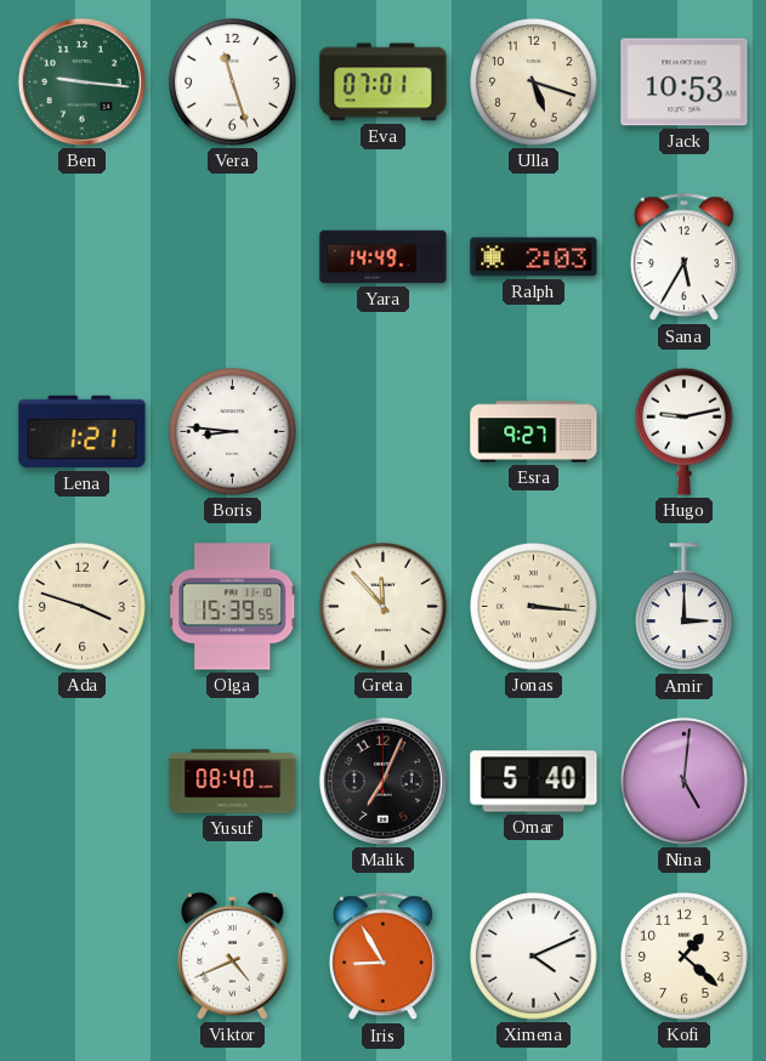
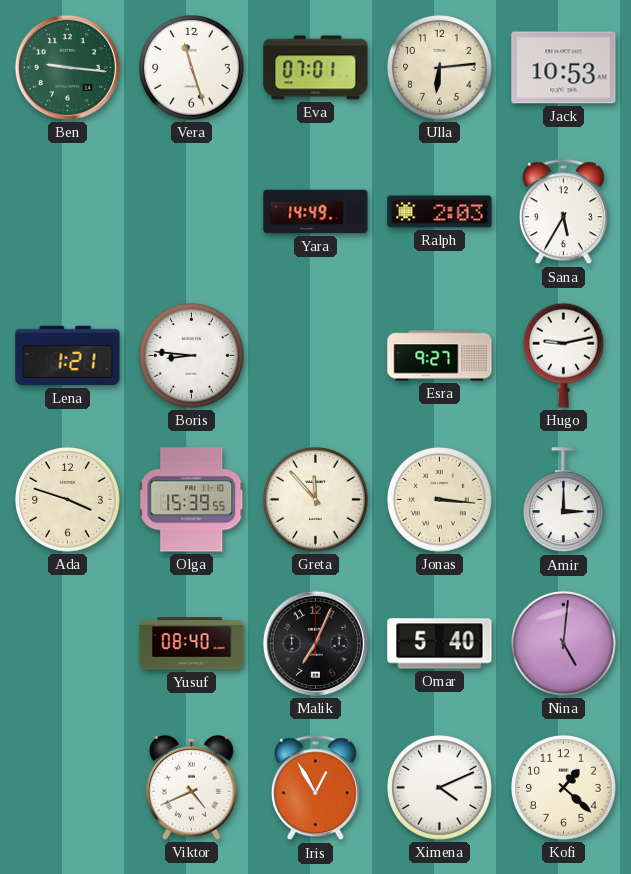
Ulla: 5:18 -> 6:14
Iris: 8:55 -> 12:55
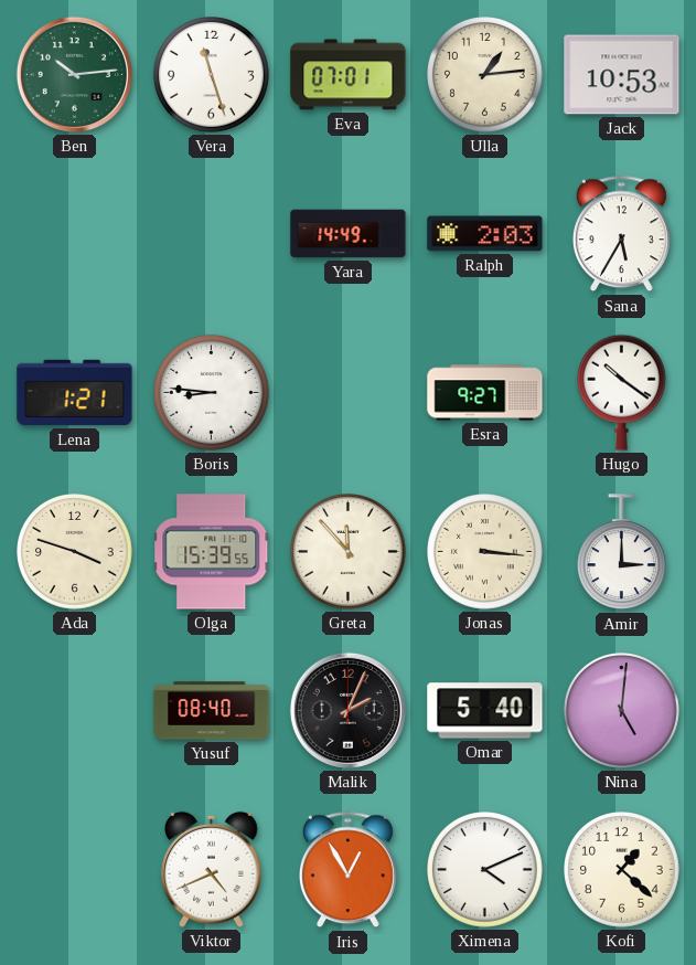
Ben: 9:16 -> 10:14
Ulla: 6:14 -> 1:14
Hugo: 9:13 -> 10:21
Malik: 7:04 -> 2:04
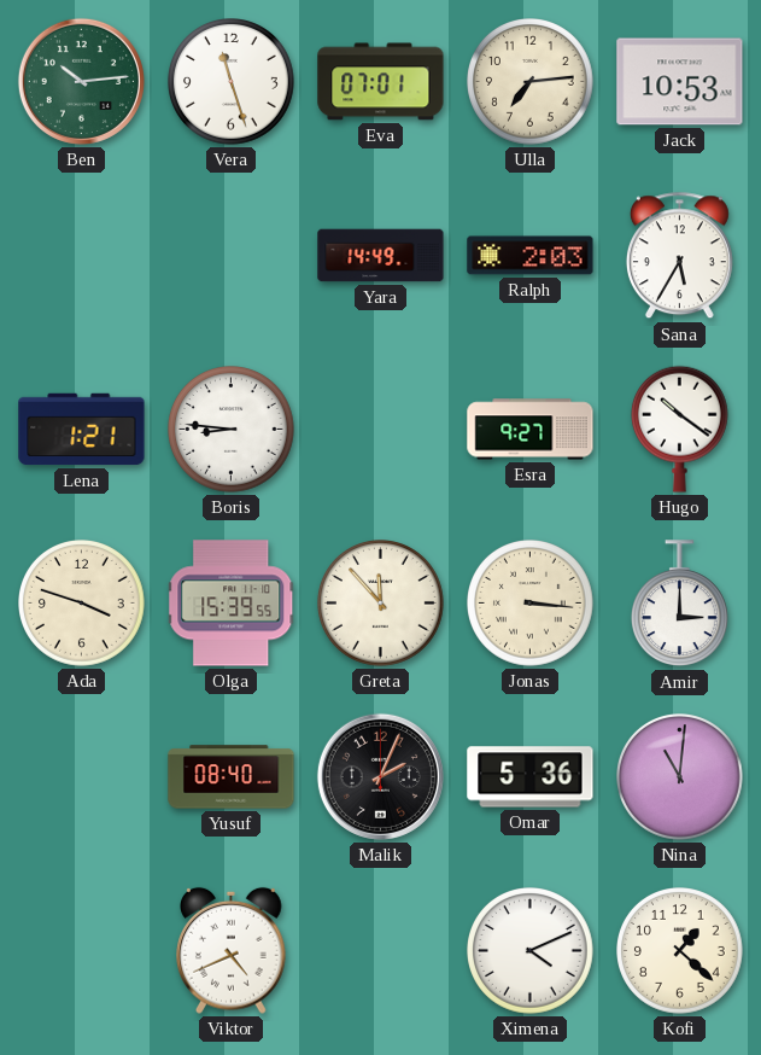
Ulla: 1:14 -> 7:14
Omar: 5:40 -> 5:36
Nina: 5:01 -> 11:01
Iris: 12:55 -> none
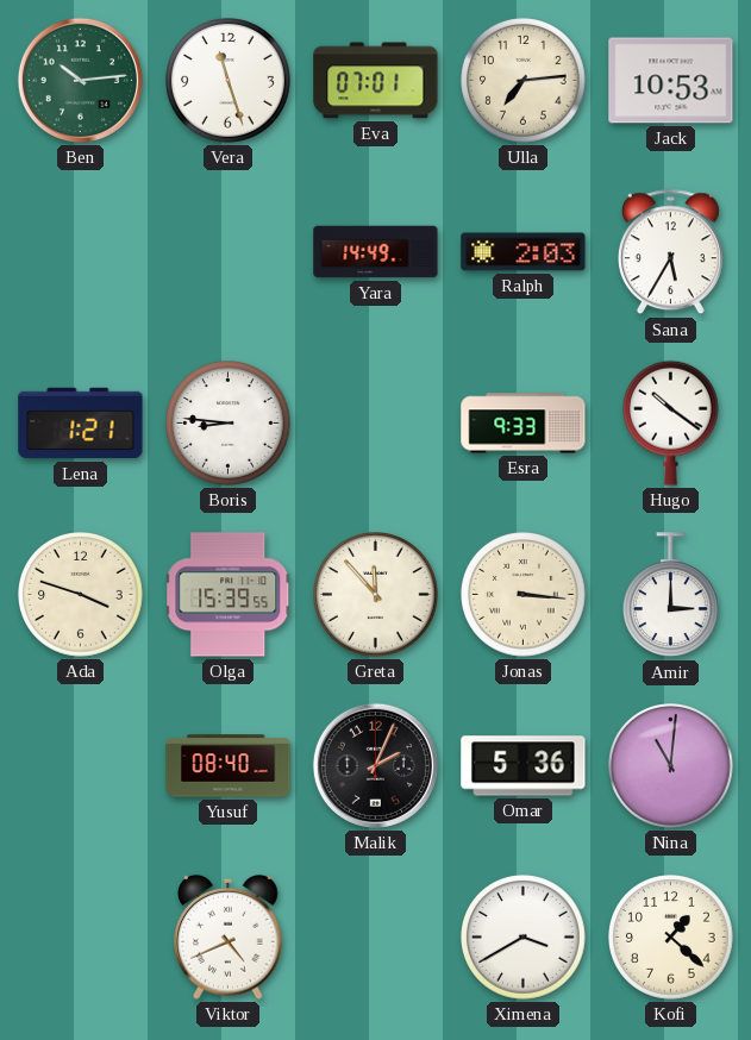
Esra: 9:27 -> 9:33
Ximena: 4:11 -> 3:40
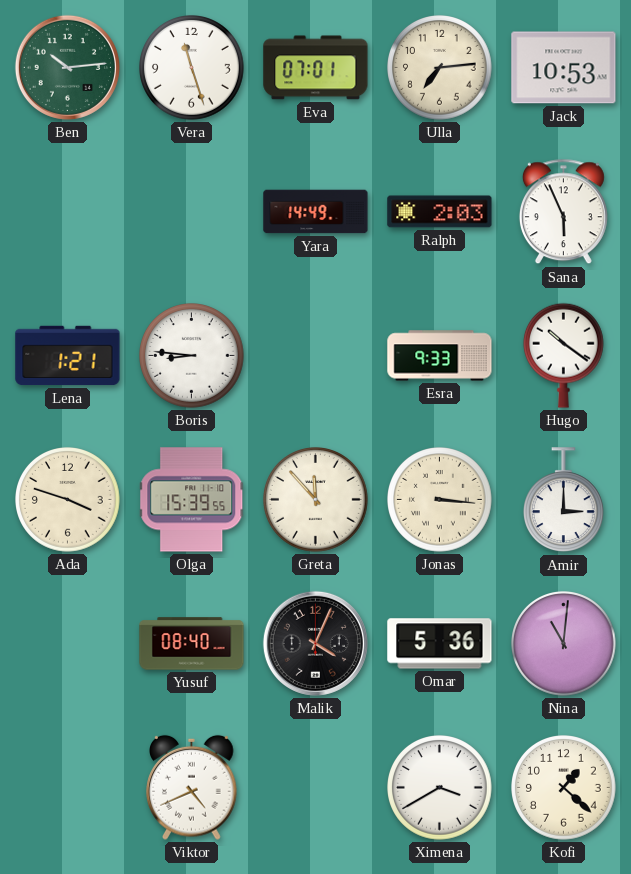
Sana: 5:35 -> 5:56
Malik: 2:04 -> 4:04
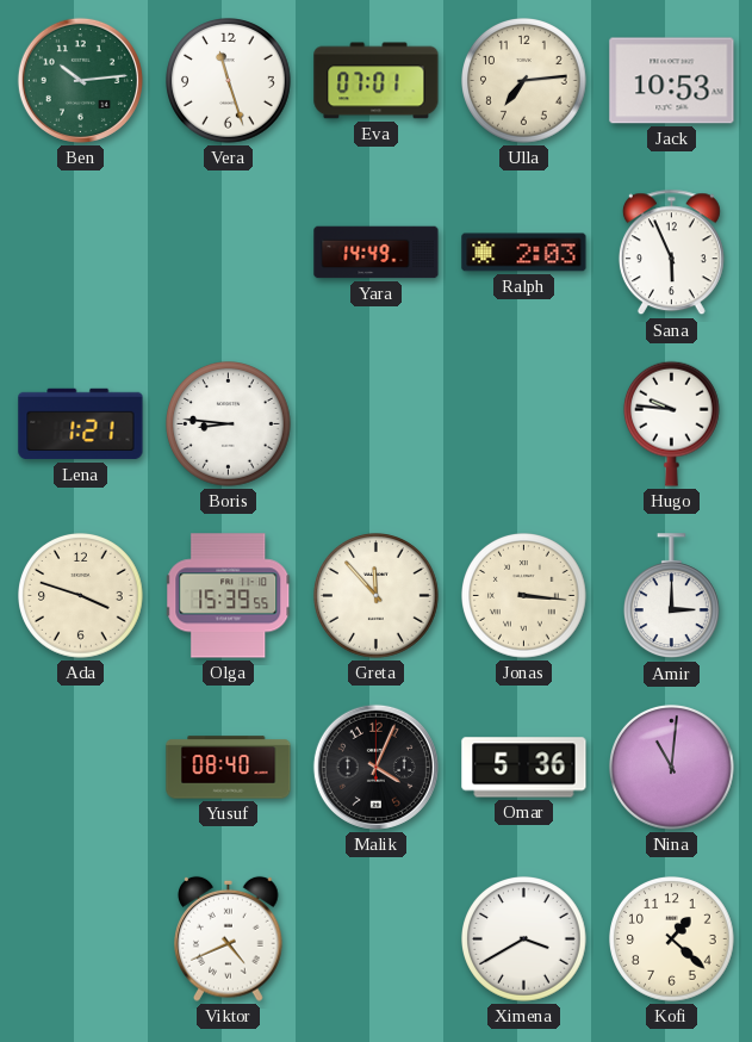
Esra: 9:33 -> none
Hugo: 10:21 -> 9:46
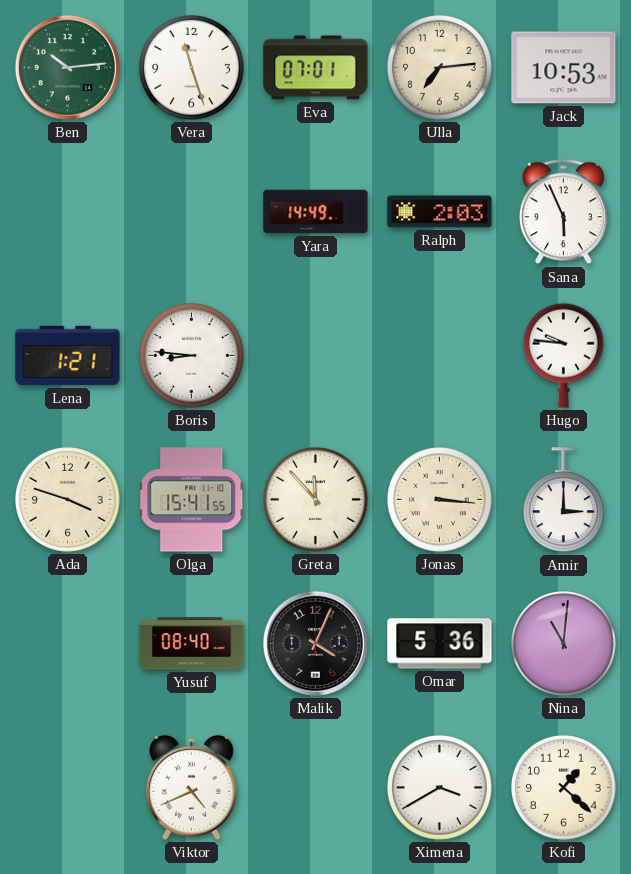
Olga: 15:39 -> 15:41
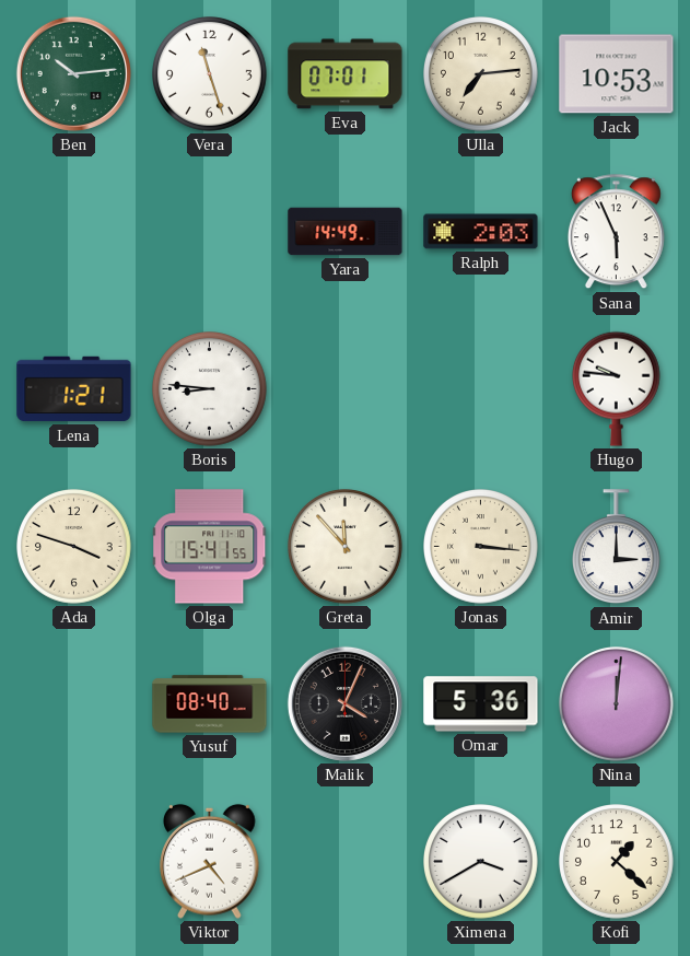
Nina: 11:01 -> 12:01
